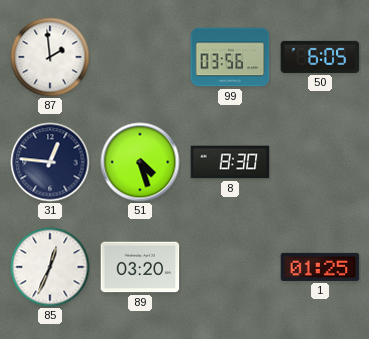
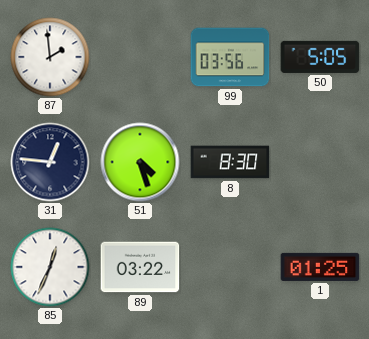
50: 6:05 -> 5:05
89: 03:20 -> 03:22
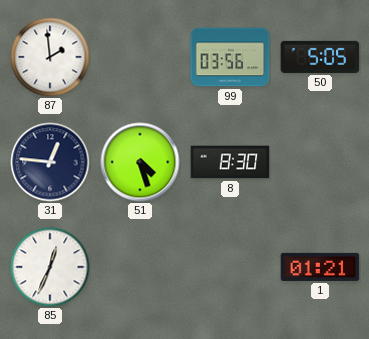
89: 03:22 -> none
1: 01:25 -> 01:21
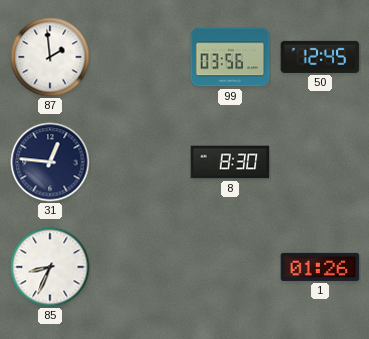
50: 5:05 -> 12:45
51: 4:27 -> none
85: 12:34 -> 8:34
1: 01:21 -> 01:26
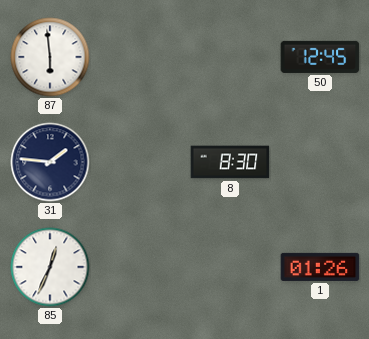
87: 1:59 -> 5:59
99: 03:56 -> none
31: 12:46 -> 1:46
85: 8:34 -> 12:34
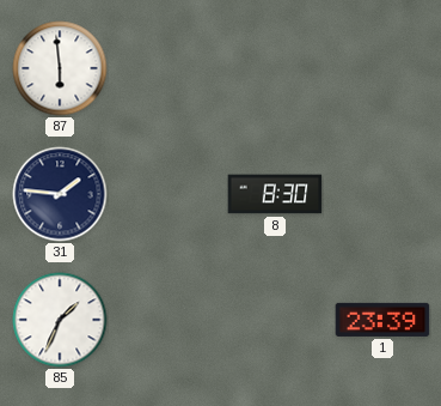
50: 12:45 -> none
85: 12:34 -> 1:34
1: 01:26 -> 23:39
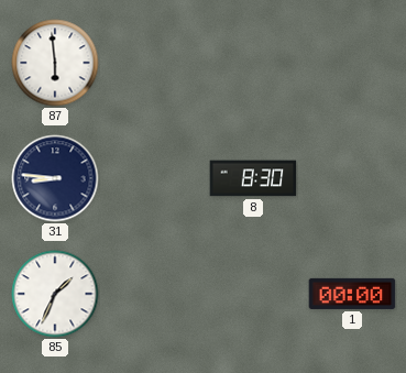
31: 1:46 -> 8:46
1: 23:39 -> 00:00
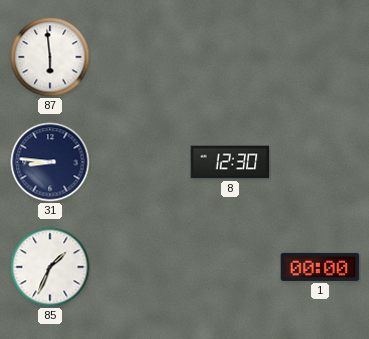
8: 8:30 -> 12:30
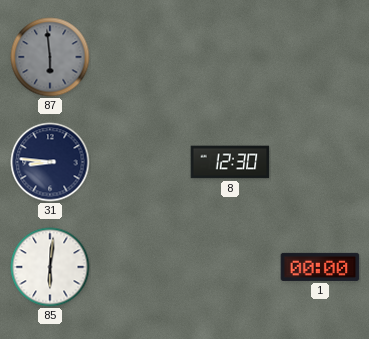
87 dial: white -> grey
85: 1:34 -> 6:01
